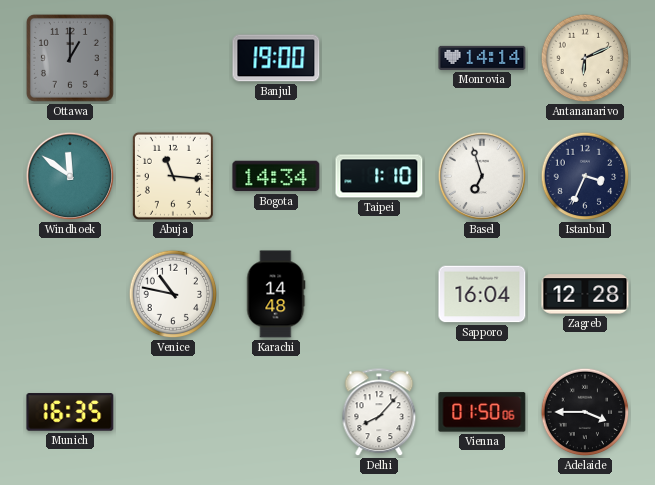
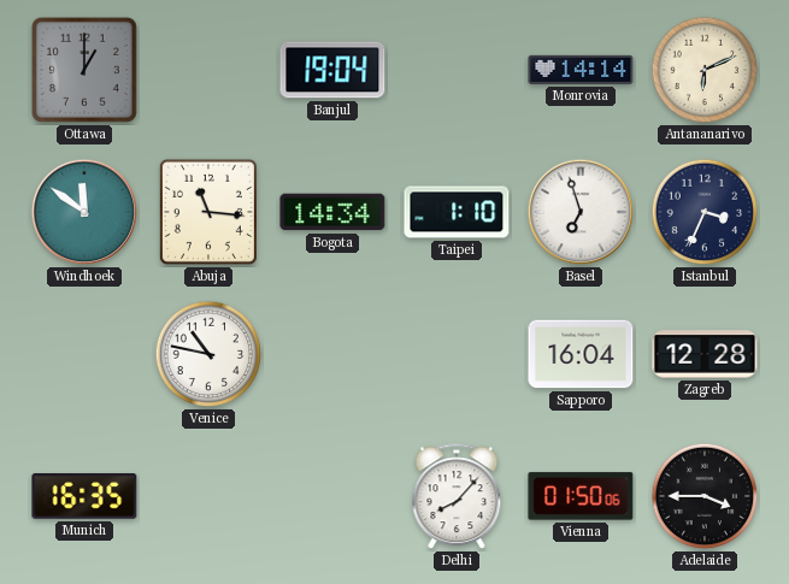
Banjul: 19:00 -> 19:04
Karachi: 14:48 -> none
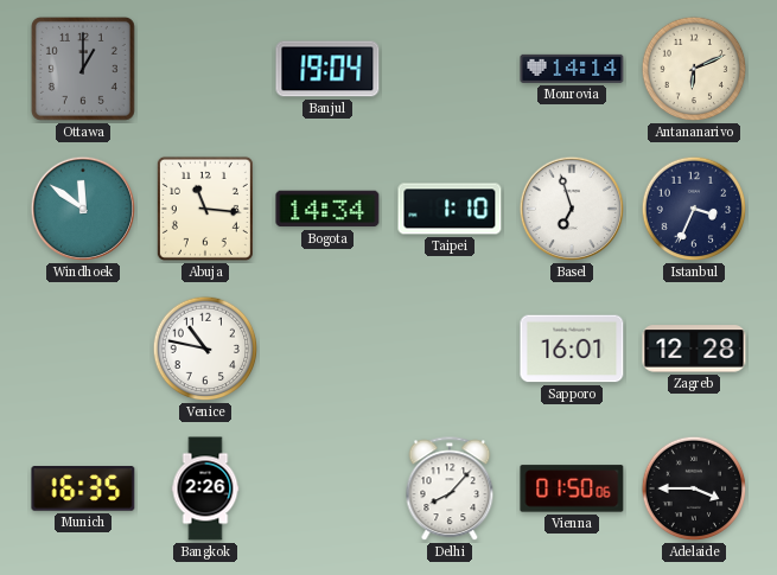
Sapporo: 16:04 -> 16:01
Bangkok: none -> 2:26
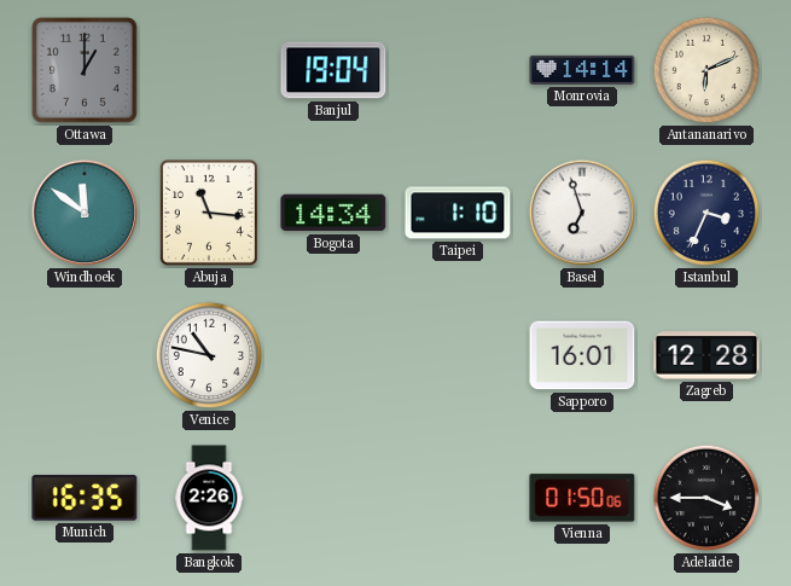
Delhi: 8:07 -> none
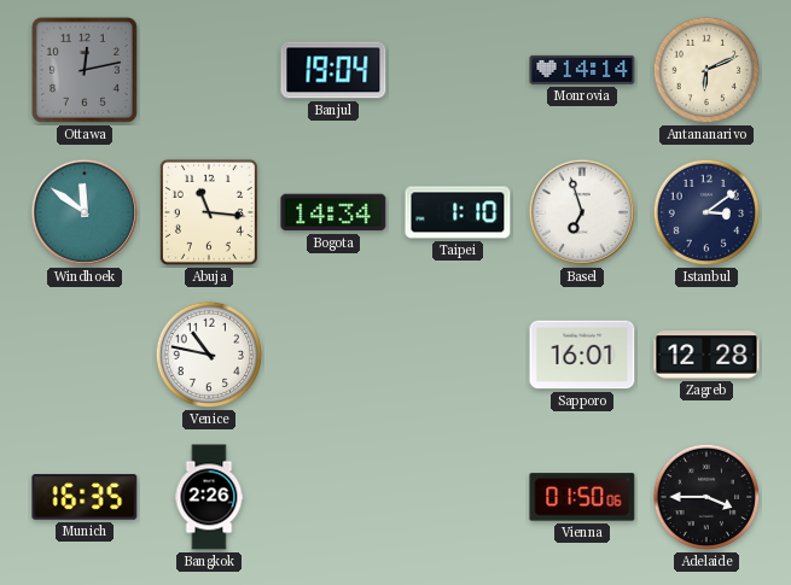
Ottawa: 1:00 -> 12:13
Istanbul: 3:34 -> 3:09
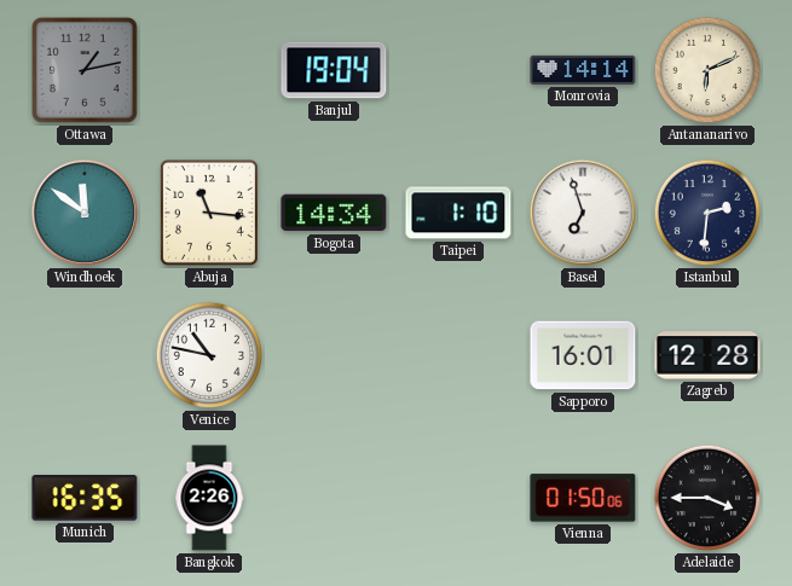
Ottawa: 12:13 -> 1:13
Istanbul: 3:09 -> 2:31
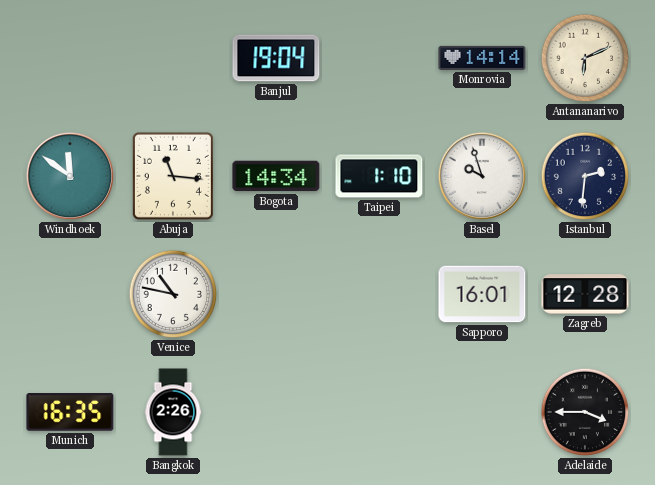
Ottawa: 1:13 -> none
Basel: 6:57 -> 9:57
Vienna: 01:50 -> none
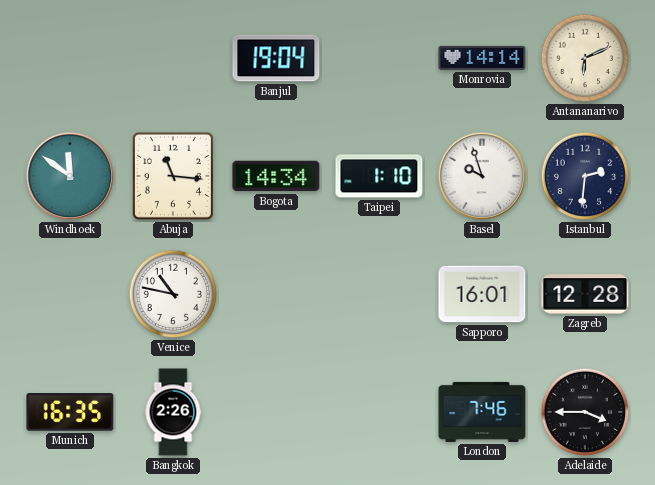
London: none -> 7:46
